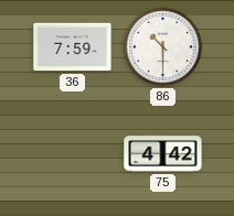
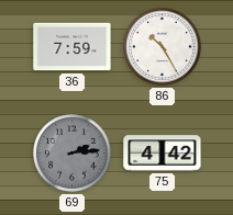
86: 10:30 -> 10:25
69: none -> 2:14
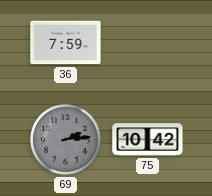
86: 10:25 -> none
75: 4:42 -> 10:42
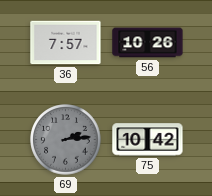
36: 7:59 -> 7:57
56: none -> 10:26
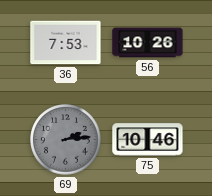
36: 7:57 -> 7:53
75: 10:42 -> 10:46
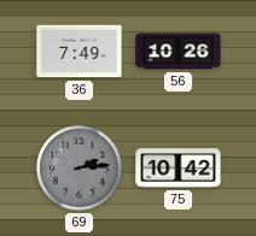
36: 7:53 -> 7:49
75: 10:46 -> 10:42
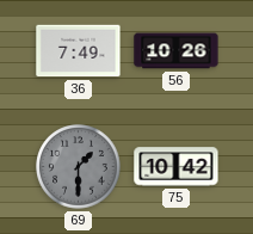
69: 2:14 -> 1:30
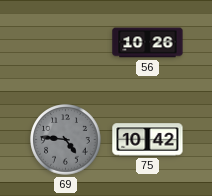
36: 7:49 -> none
69: 1:30 -> 4:46
